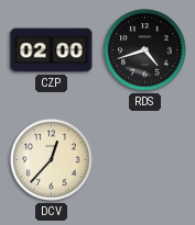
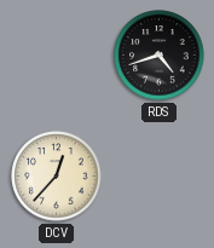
CZP: 02:00 -> none
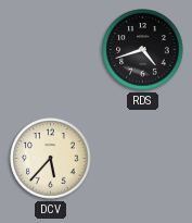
DCV: 12:37 -> 5:37
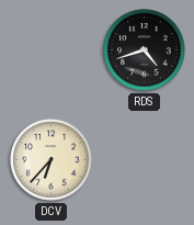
DCV: 5:37 -> 6:37
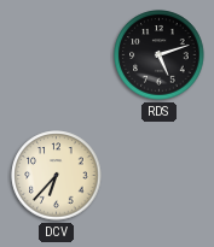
RDS: 4:42 -> 5:12
